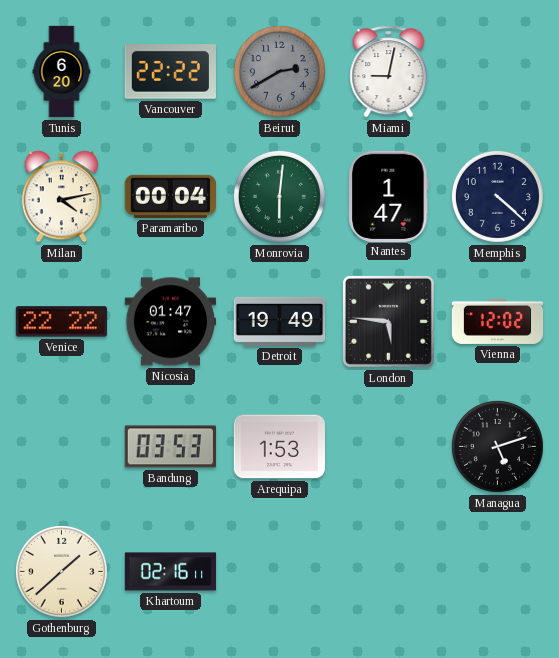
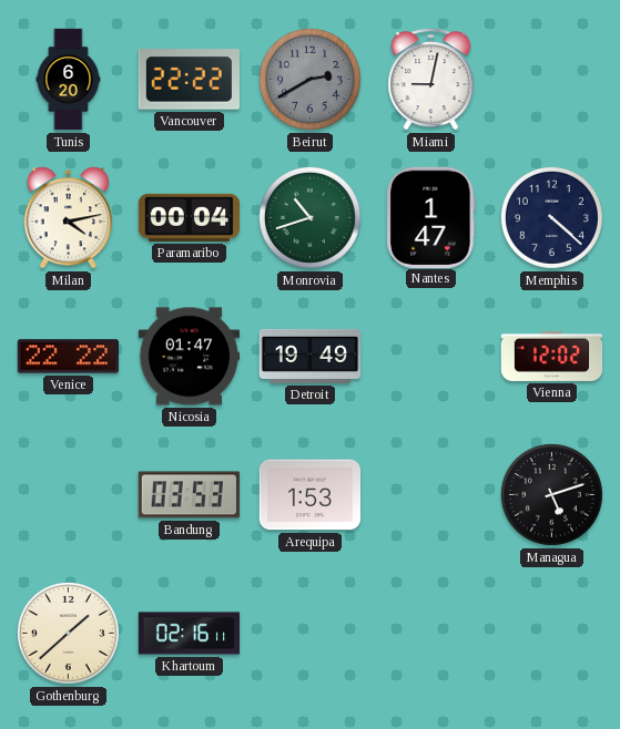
Monrovia: 6:01 -> 10:42
London: 5:46 -> none
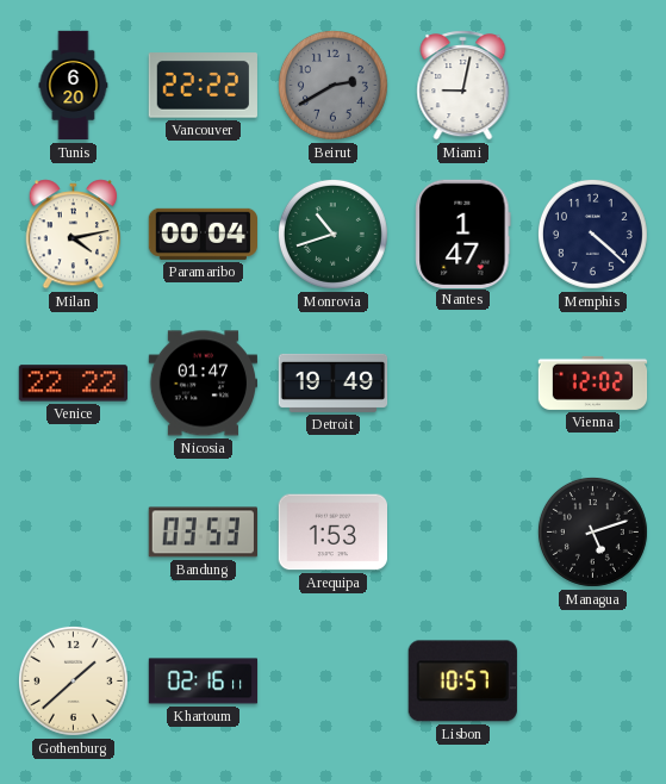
Lisbon: none -> 10:57
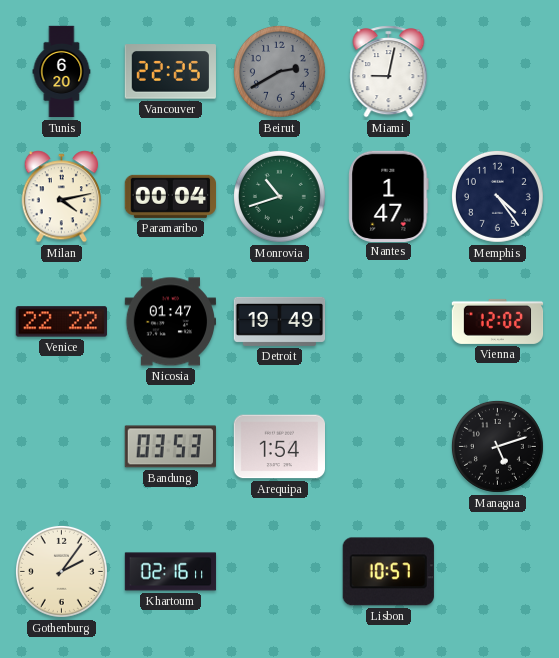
Vancouver: 22:22 -> 22:25
Memphis: 4:22 -> 4:24
Arequipa: 1:53 -> 1:54
Gothenburg: 1:38 -> 2:06
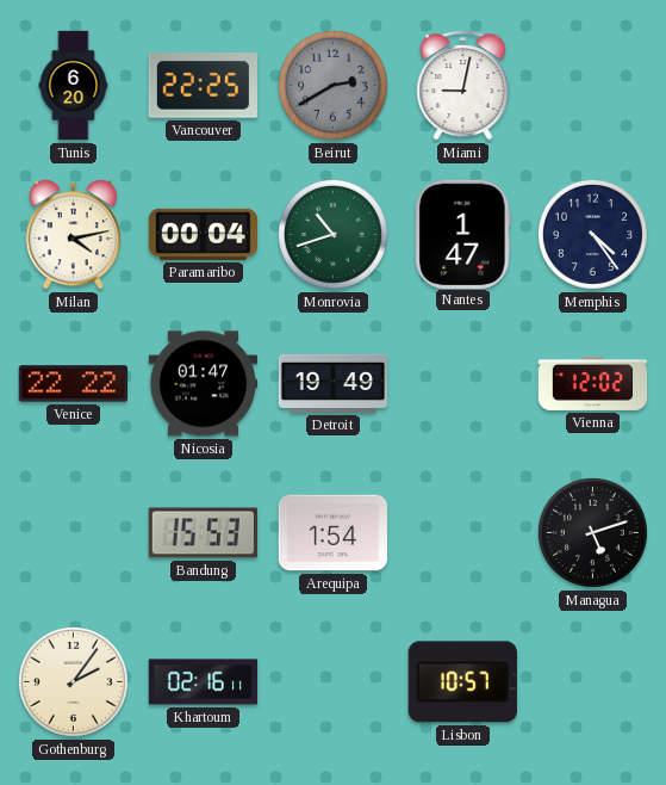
Bandung: 03:53 -> 15:53
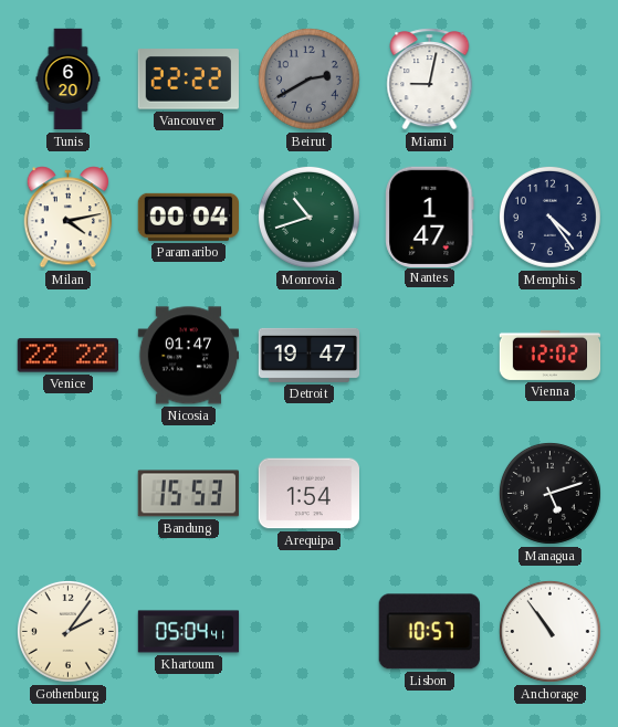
Vancouver: 22:25 -> 22:22
Detroit: 19:49 -> 19:47
Khartoum: 02:16 -> 05:04
Anchorage: none -> 10:54
